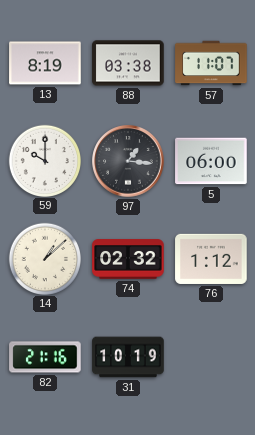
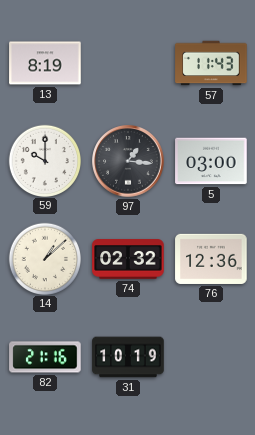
88: 03:38 -> none
57: 11:07 -> 11:43
5: 06:00 -> 03:00
76: 1:12 -> 12:36
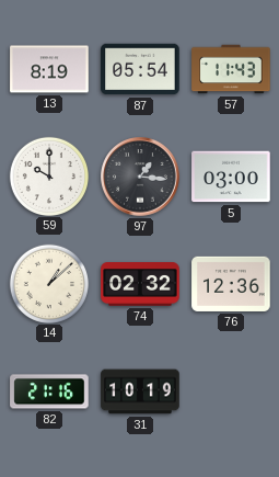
87: none -> 05:54
